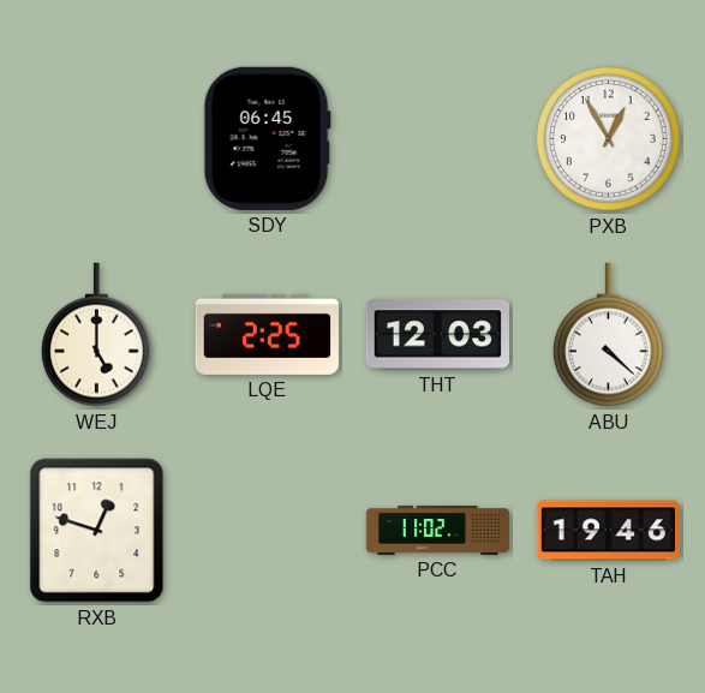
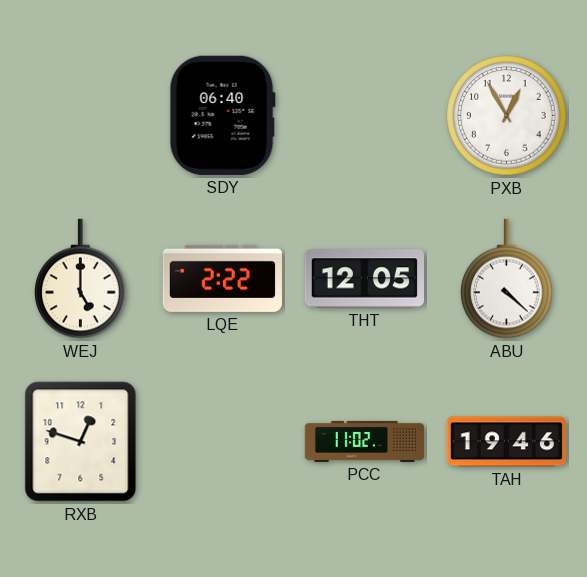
SDY: 06:45 -> 06:40
LQE: 2:25 -> 2:22
THT: 12:03 -> 12:05
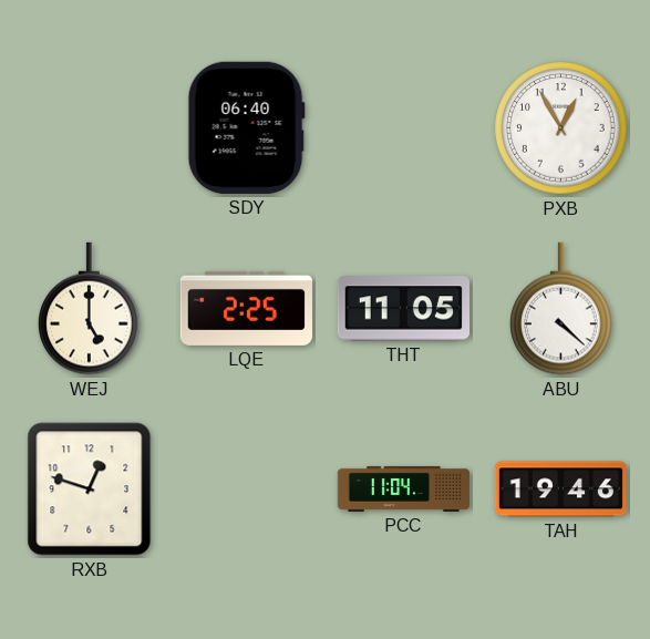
LQE: 2:22 -> 2:25
THT: 12:05 -> 11:05
PCC: 11:02 -> 11:04
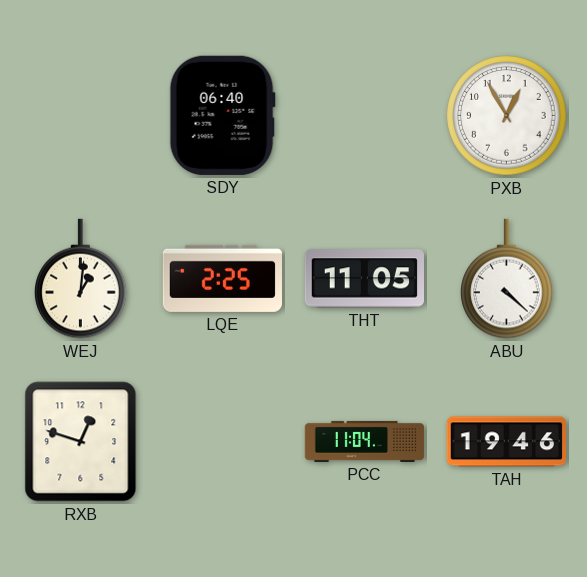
WEJ: 5:00 -> 1:01
